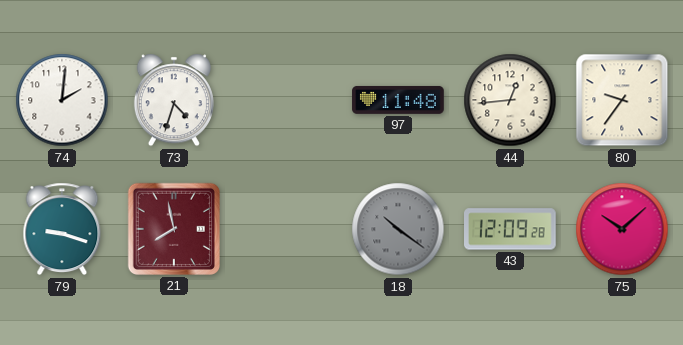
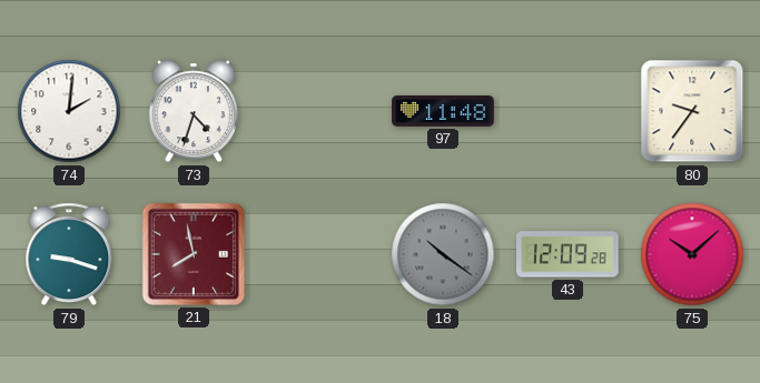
44: 12:44 -> none
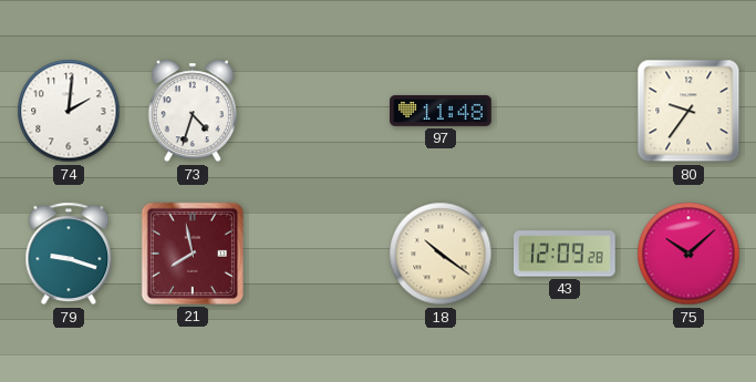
18 dial: grey -> cream
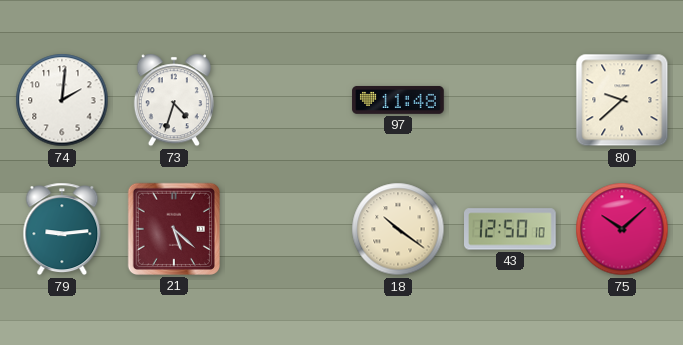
80: 9:36 -> 9:38
79: 9:18 -> 9:14
21: 7:58 -> 5:22
43: 12:09 -> 12:50
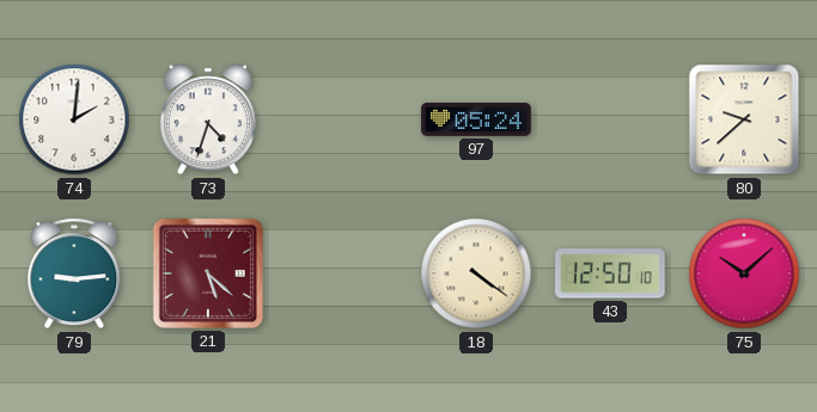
97: 11:48 -> 05:24
18: 10:21 -> 4:21
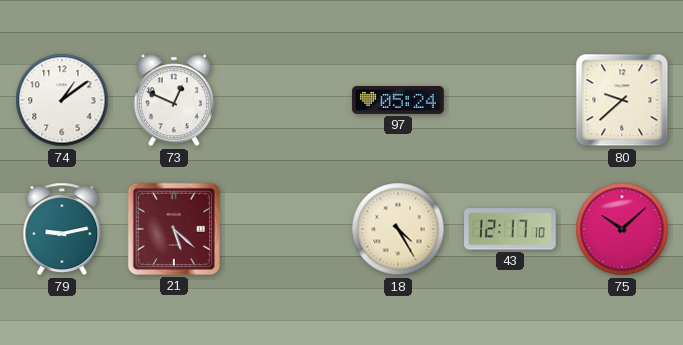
74: 2:01 -> 1:09
73: 4:33 -> 12:49
79: 9:14 -> 9:13
18: 4:21 -> 4:25
43: 12:50 -> 12:17
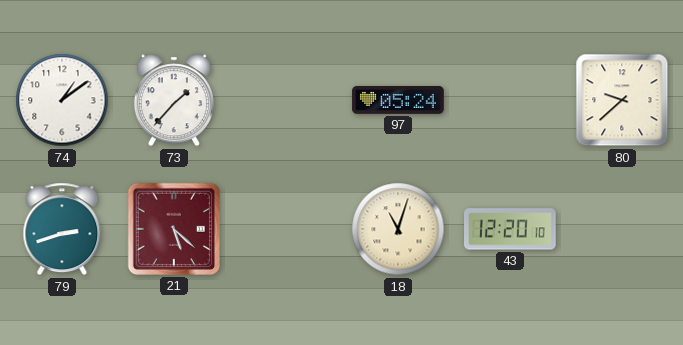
73: 12:49 -> 1:37
79: 9:13 -> 2:42
18: 4:25 -> 11:03
43: 12:17 -> 12:20
75: 10:08 -> none
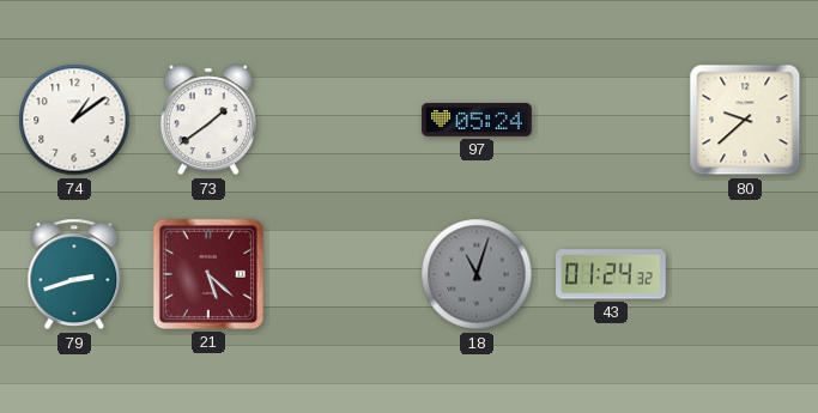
73: 1:37 -> 1:39
18 dial: cream -> grey
43: 12:20 -> 01:24
